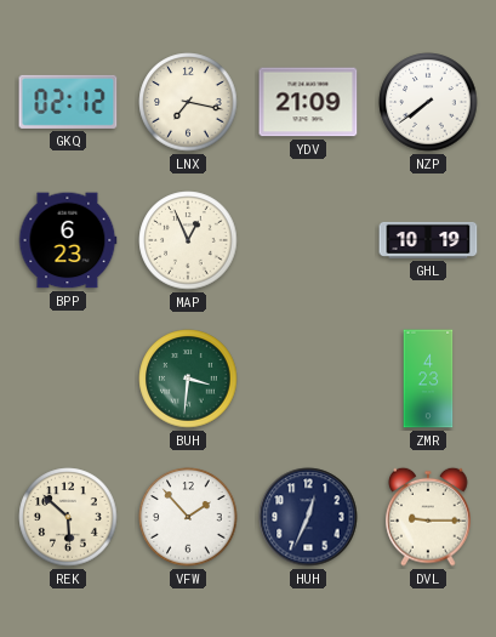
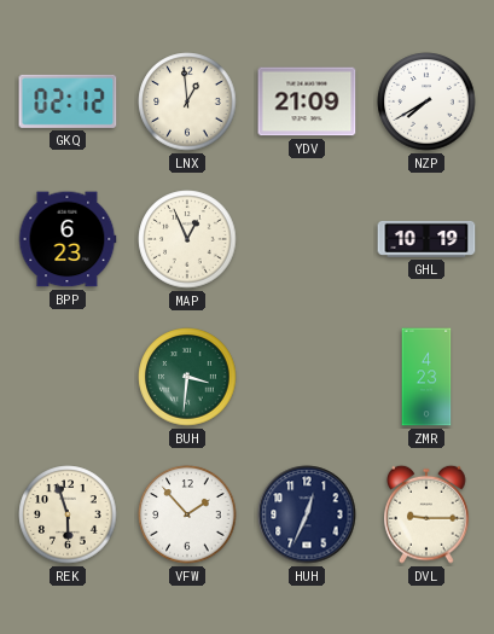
LNX: 7:17 -> 12:59
NZP: 7:39 -> 7:40
REK: 5:52 -> 5:57
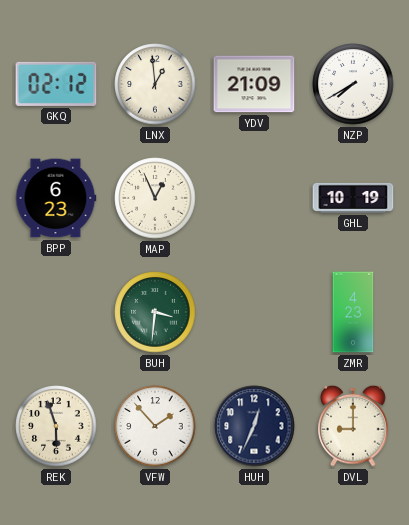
DVL: 9:15 -> 9:00
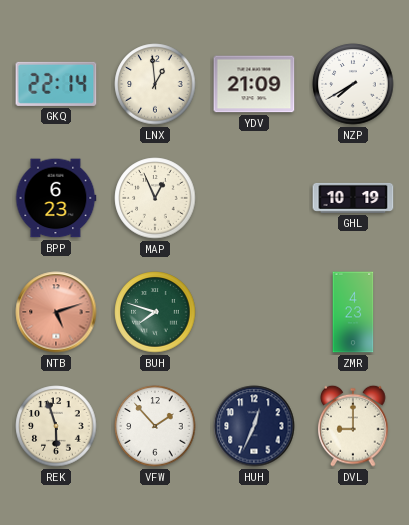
GKQ: 02:12 -> 22:14
NTB: none -> 5:12
BUH: 3:31 -> 7:48
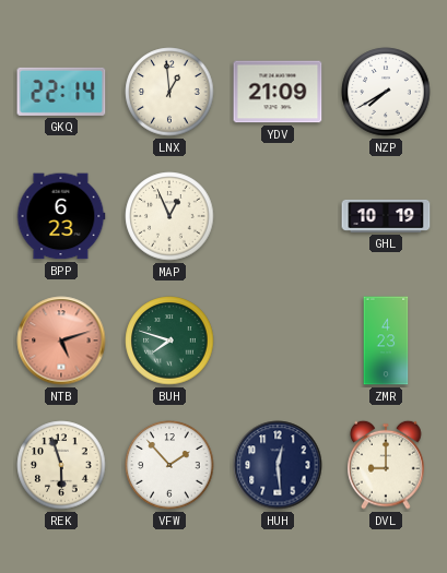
HUH: 12:34 -> 12:29
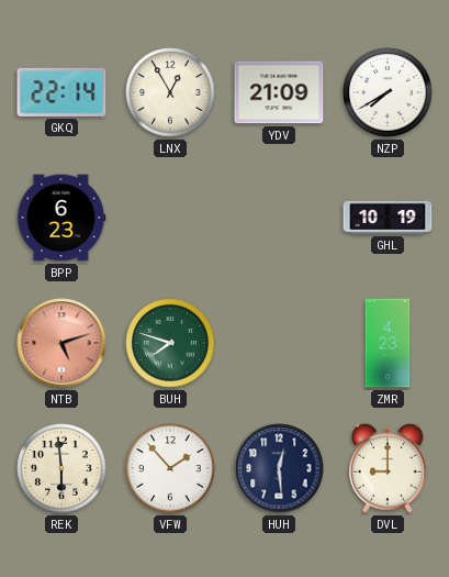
LNX: 12:59 -> 12:55
MAP: 12:56 -> none
REK: 5:57 -> 5:59
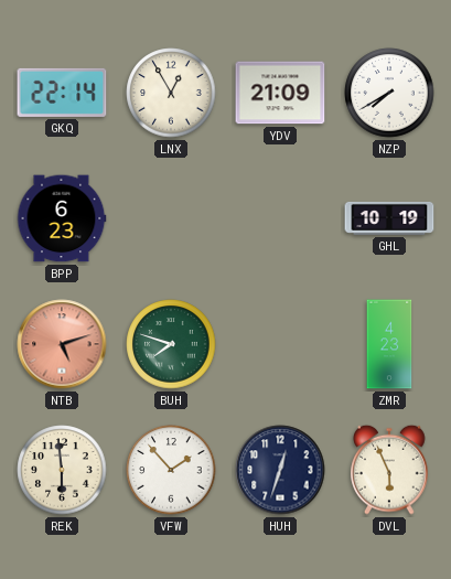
HUH: 12:29 -> 12:33
DVL: 9:00 -> 5:56
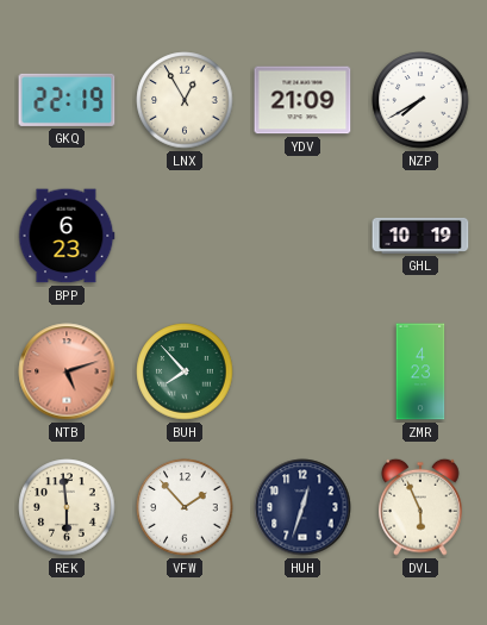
GKQ: 22:14 -> 22:19
BUH: 7:48 -> 7:53
